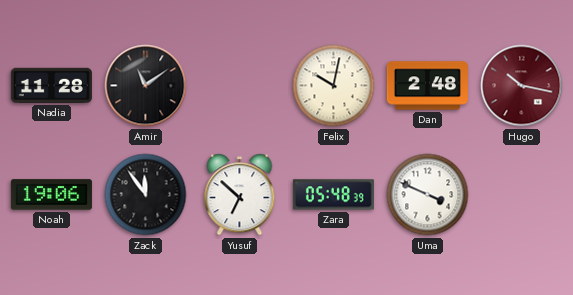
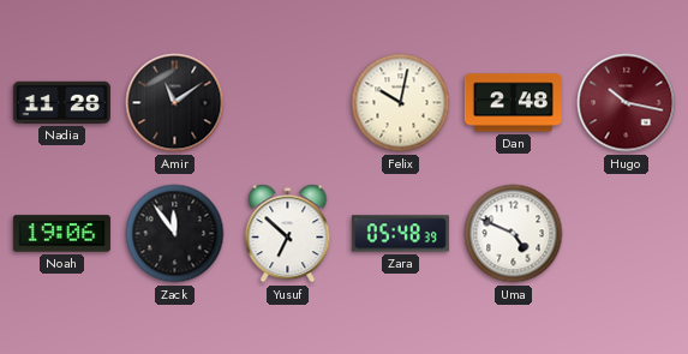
Uma: 3:49 -> 4:49
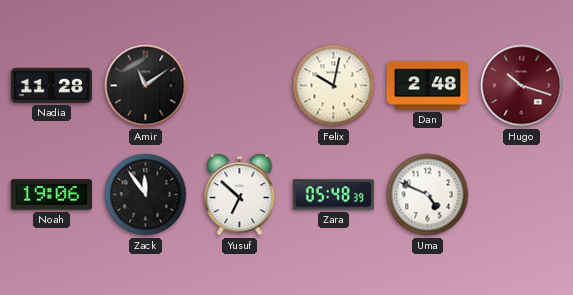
Hugo: 10:17 -> 10:18
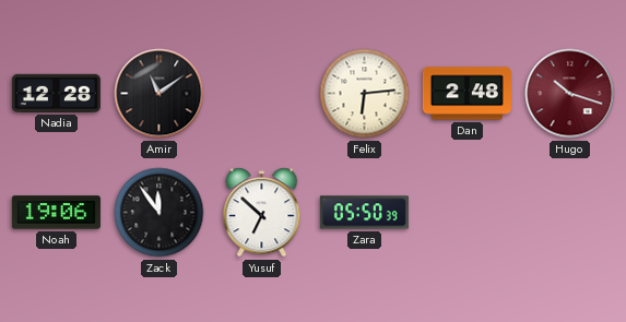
Nadia: 11:28 -> 12:28
Felix: 10:02 -> 6:14
Zara: 05:48 -> 05:50
Uma: 4:49 -> none
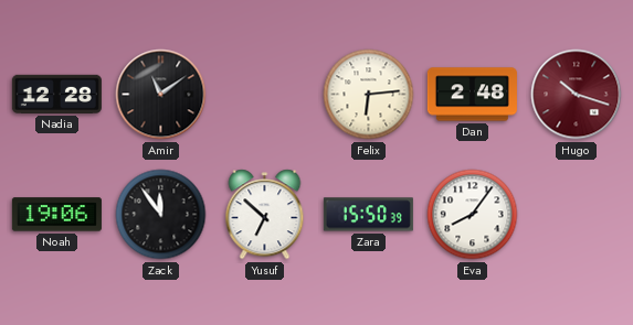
Zara: 05:50 -> 15:50
Eva: none -> 8:06
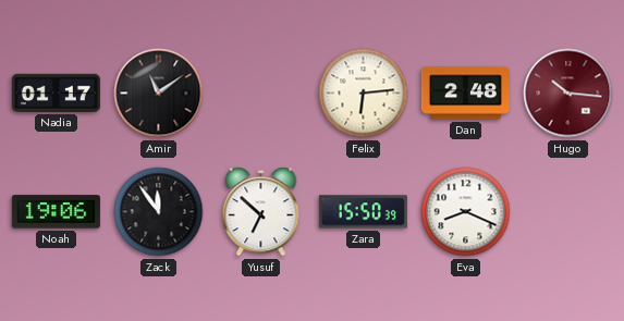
Nadia: 12:28 -> 01:17
Hugo: 10:18 -> 10:16
Eva: 8:06 -> 8:19
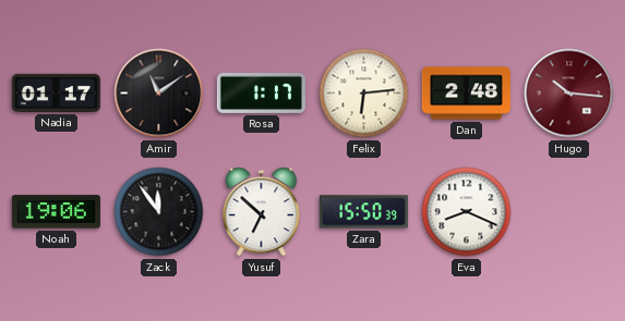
Rosa: none -> 1:17
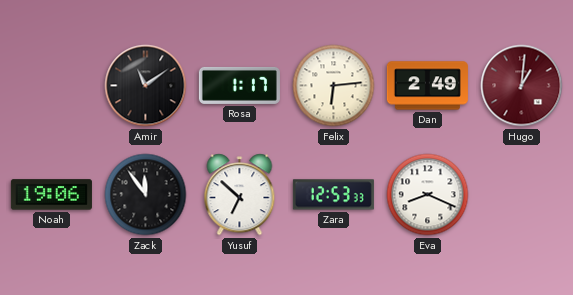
Nadia: 01:17 -> none
Dan: 2:48 -> 2:49
Hugo: 10:16 -> 1:01
Zara: 15:50 -> 12:53
